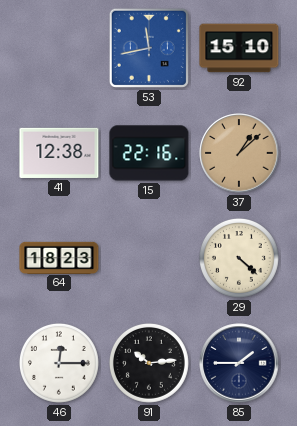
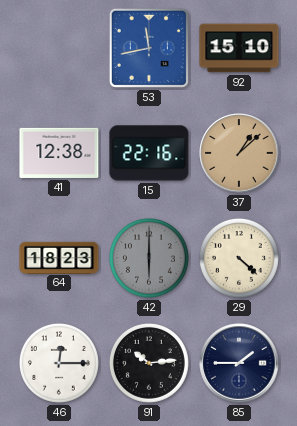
42: none -> 6:00
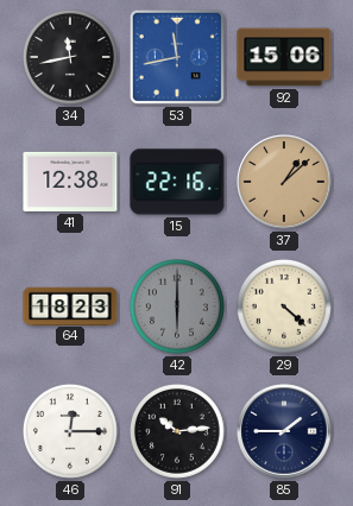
34: none -> 11:43
92: 15:10 -> 15:06
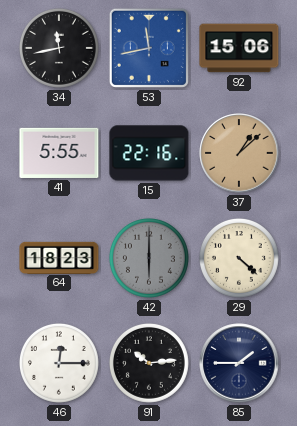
41: 12:38 -> 5:55
